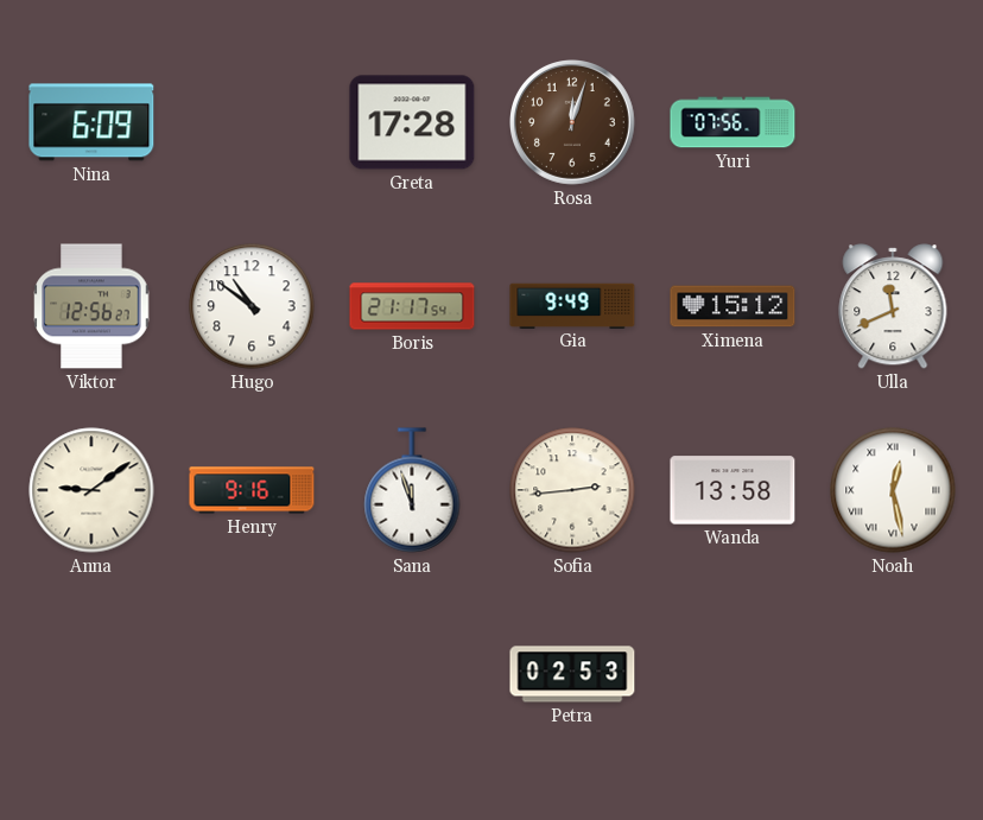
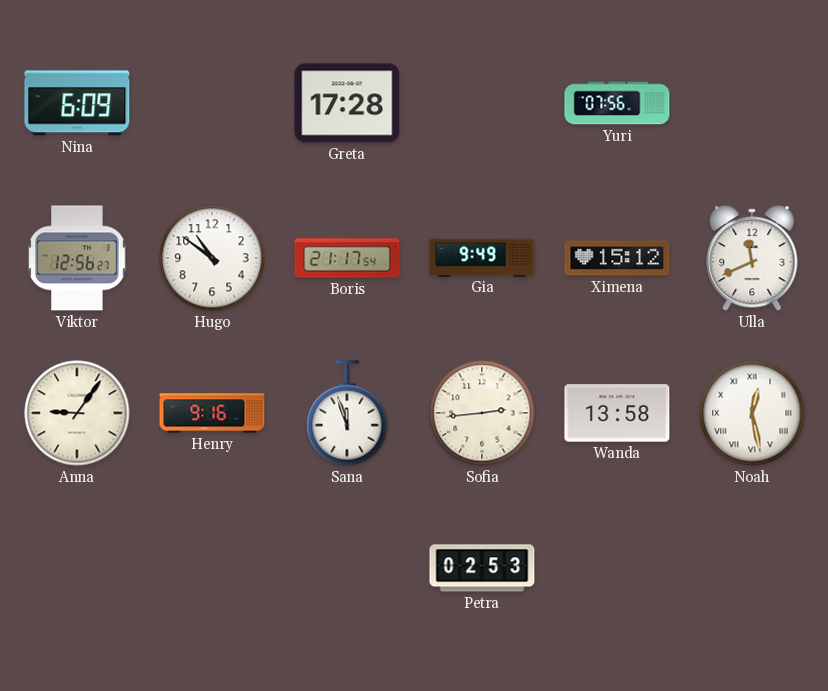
Rosa: 12:03 -> none
Anna: 9:09 -> 9:06
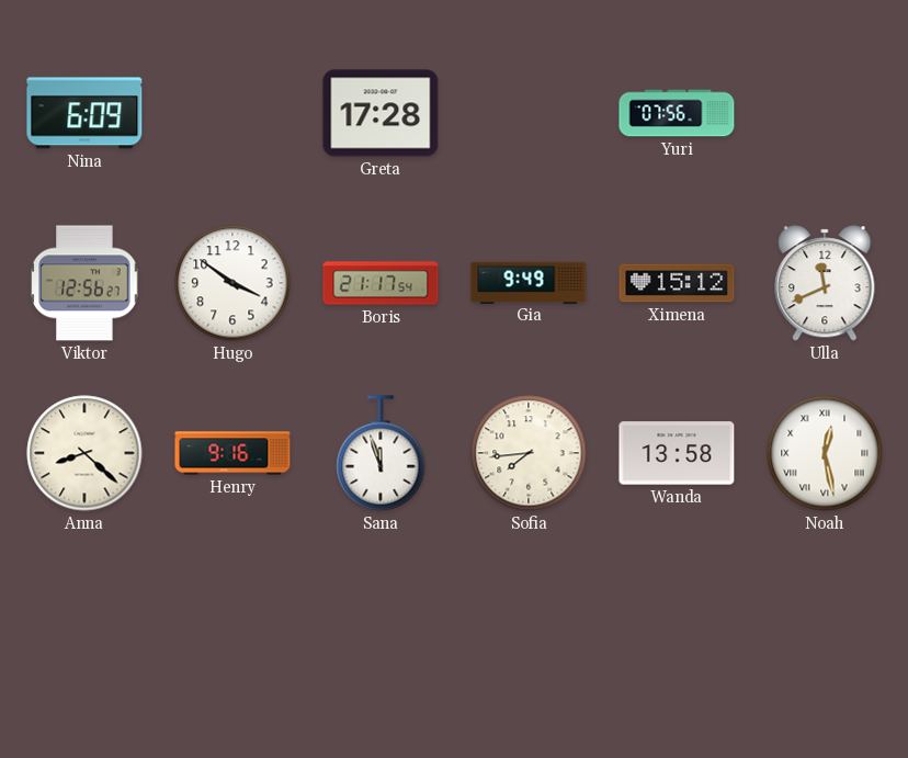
Hugo: 10:51 -> 3:51
Anna: 9:06 -> 8:22
Sofia: 2:44 -> 7:44
Petra: 02:53 -> none
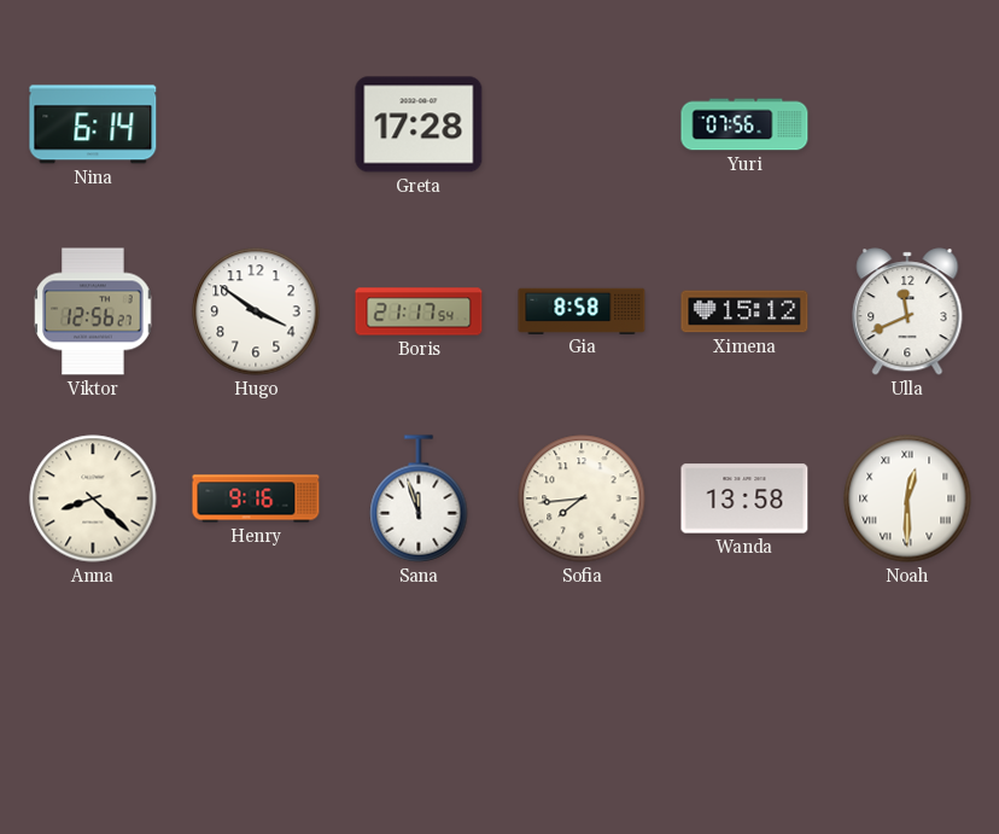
Nina: 6:09 -> 6:14
Gia: 9:49 -> 8:58
Noah: 12:28 -> 12:30
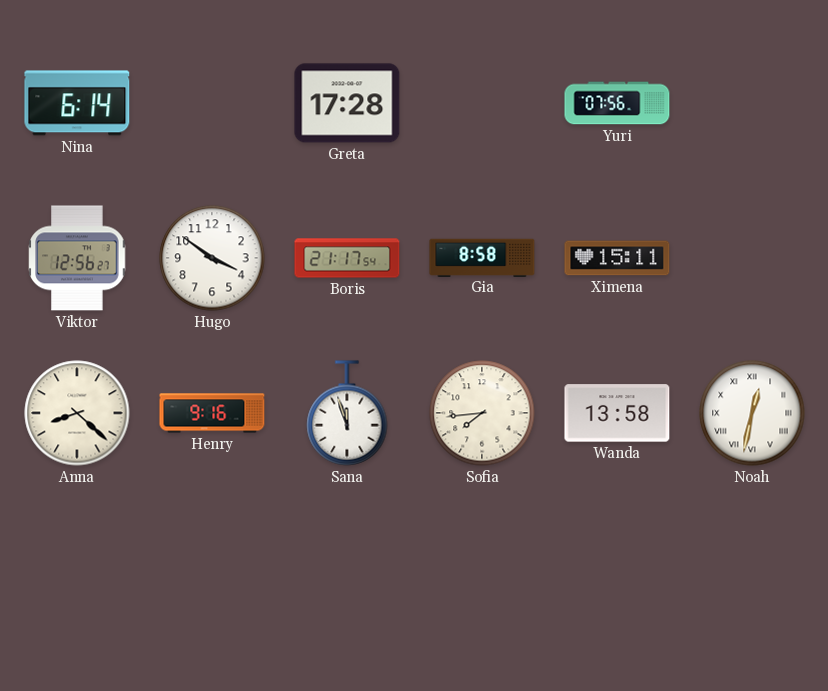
Ximena: 15:12 -> 15:11
Ulla: 11:41 -> none
Noah: 12:30 -> 12:32
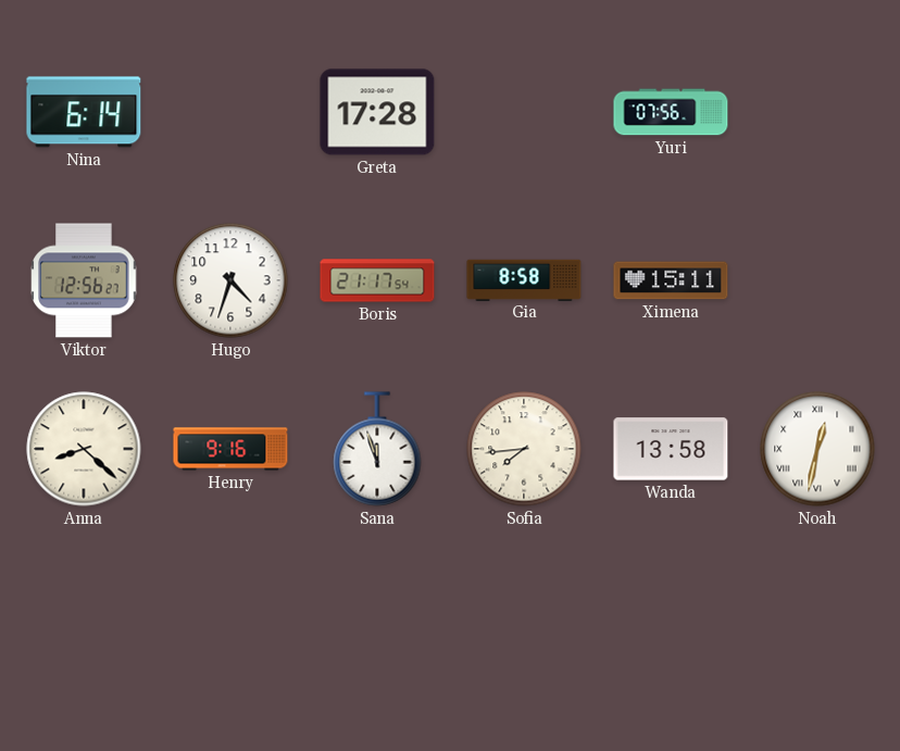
Hugo: 3:51 -> 4:33
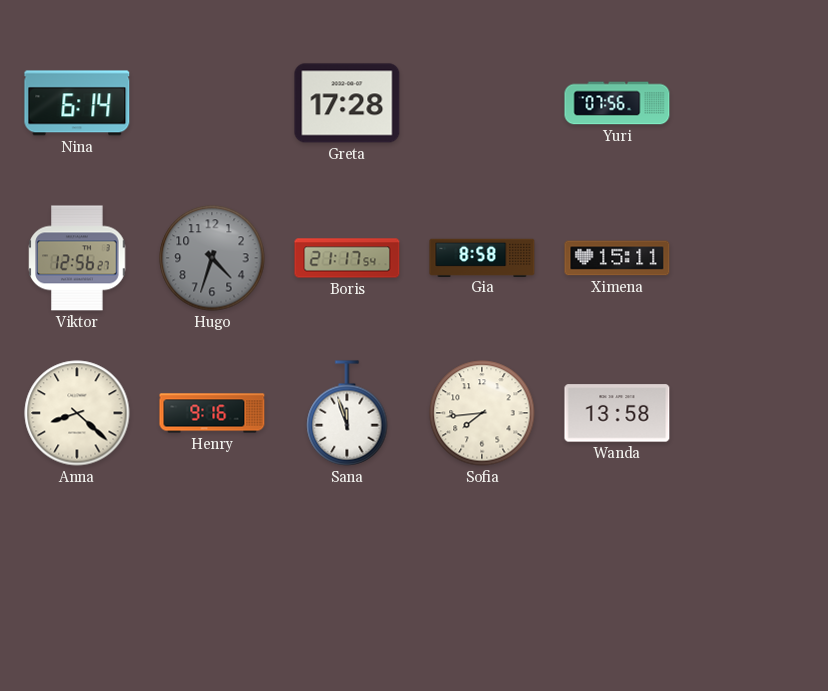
Hugo dial: white -> grey
Noah: 12:32 -> none
